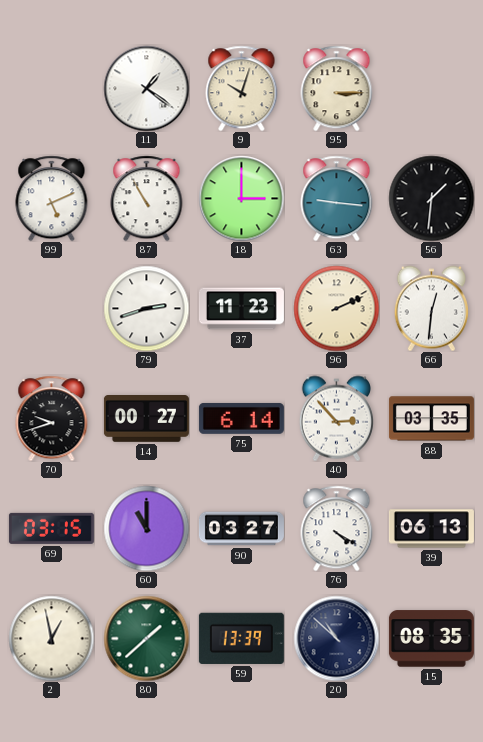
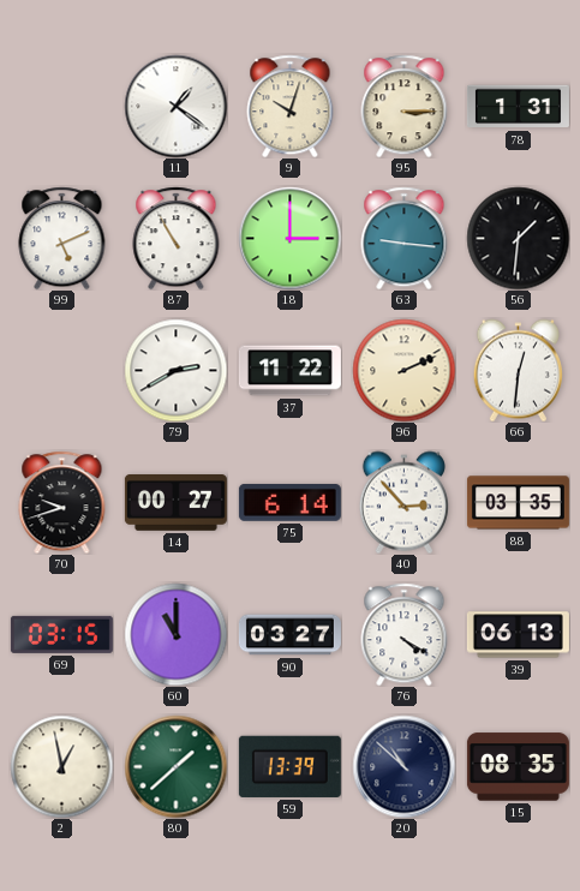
78: none -> 1:31
79: 2:42 -> 2:40
37: 11:23 -> 11:22
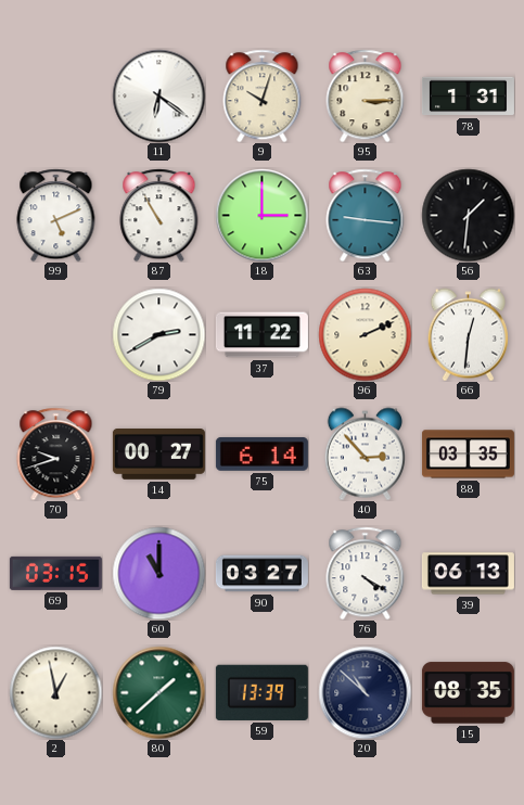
11: 1:21 -> 6:21
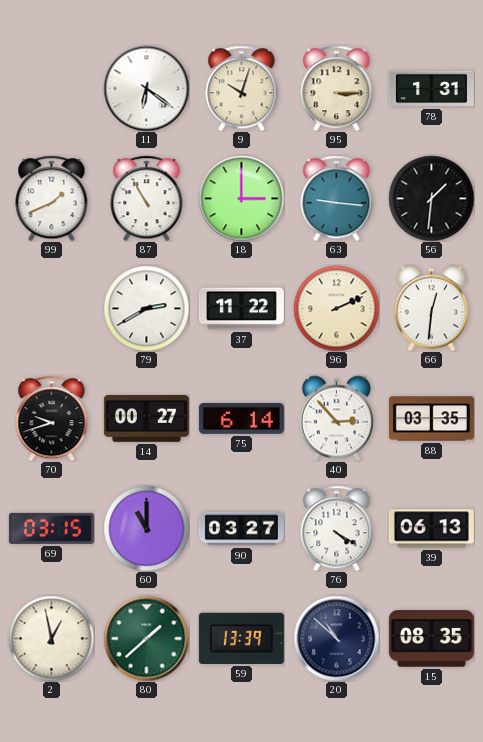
99: 5:11 -> 1:41
